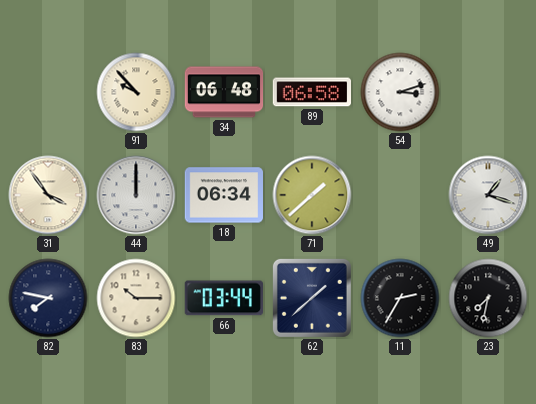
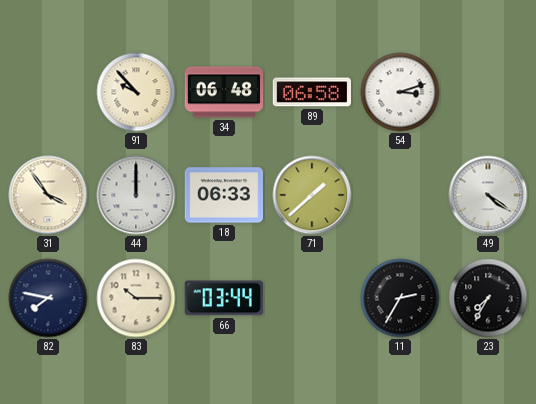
18: 06:34 -> 06:33
49: 1:18 -> 4:21
62: 1:38 -> none
23: 7:32 -> 7:35
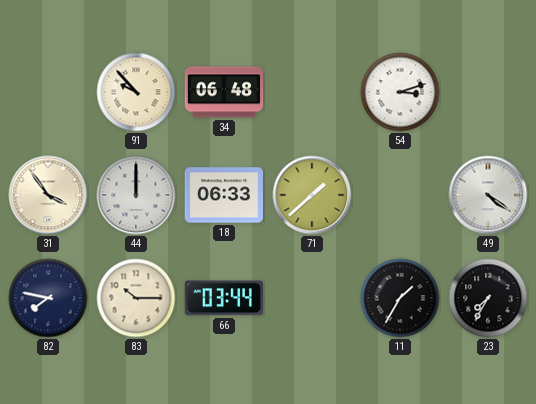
89: 06:58 -> none
11: 2:35 -> 1:35
